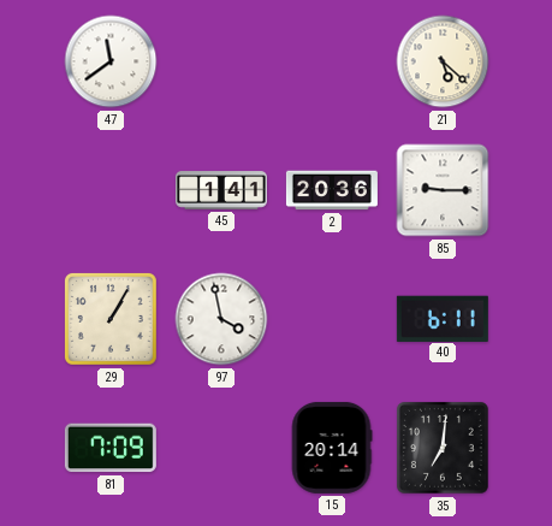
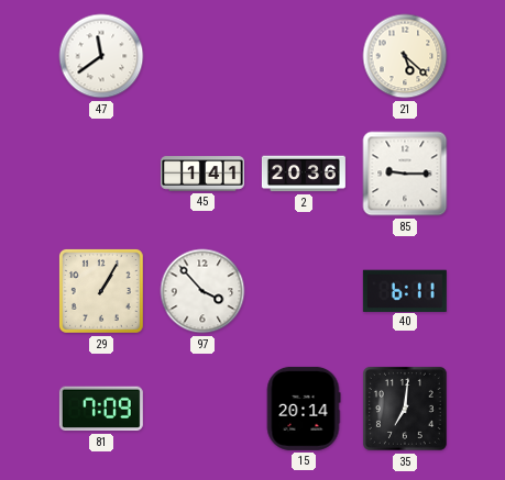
97: 3:58 -> 3:53
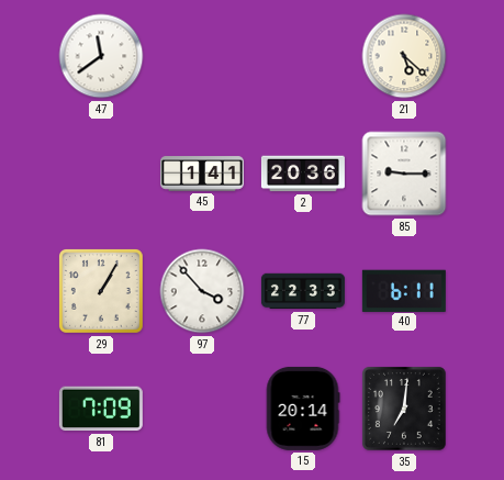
77: none -> 22:33
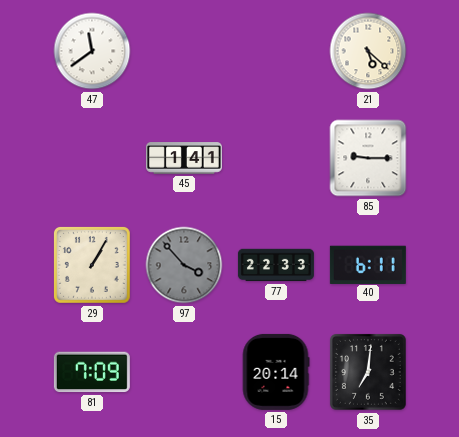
2: 20:36 -> none
97 dial: white -> grey
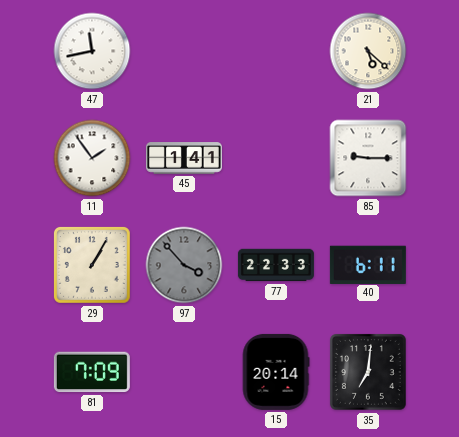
47: 11:39 -> 11:43
11: none -> 1:54
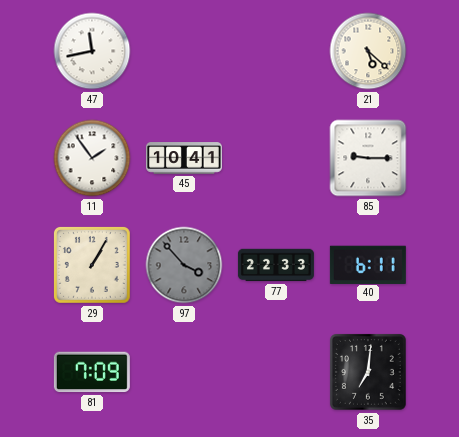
45: 1:41 -> 10:41
15: 20:14 -> none
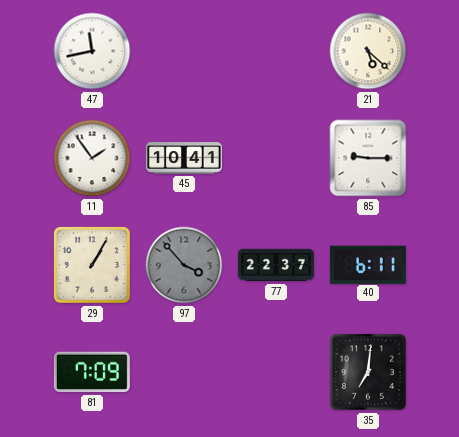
77: 22:33 -> 22:37
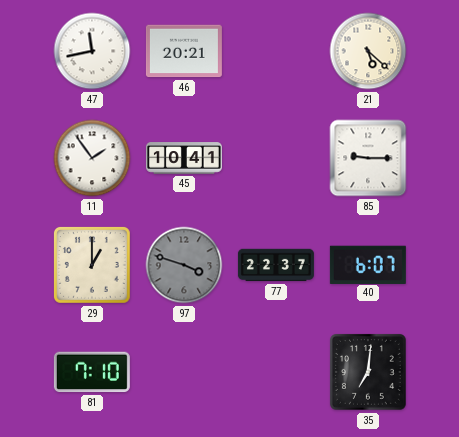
46: none -> 20:21
29: 1:05 -> 1:00
97: 3:53 -> 3:48
40: 6:11 -> 6:07
81: 7:09 -> 7:10
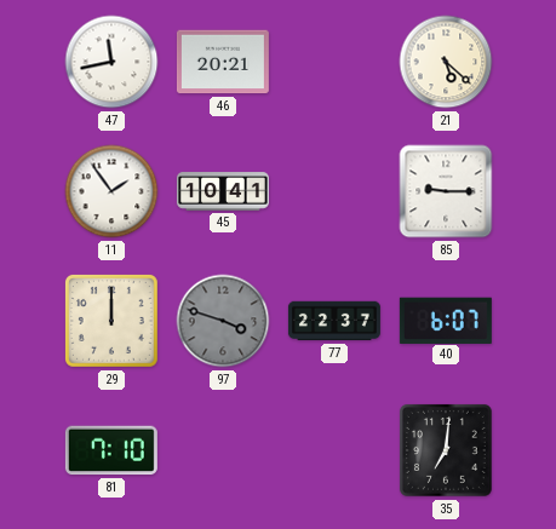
29: 1:00 -> 12:00
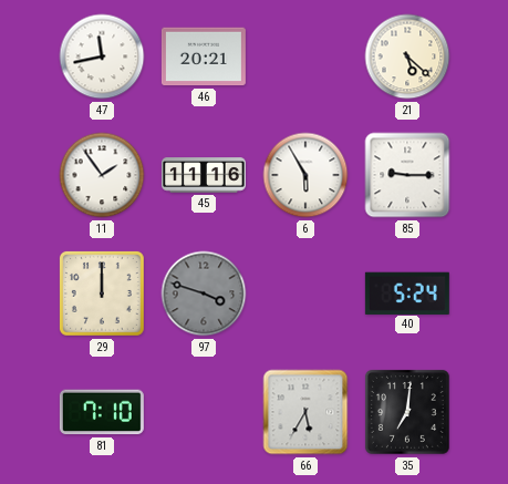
45: 10:41 -> 11:16
6: none -> 5:55
77: 22:37 -> none
40: 6:07 -> 5:24
66: none -> 5:35
